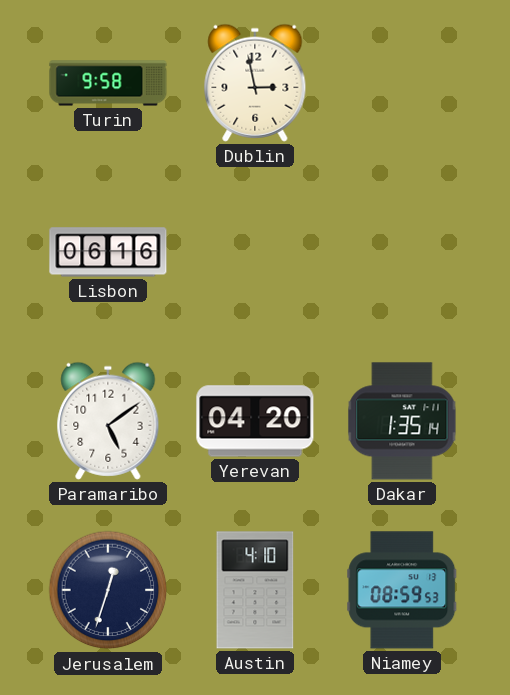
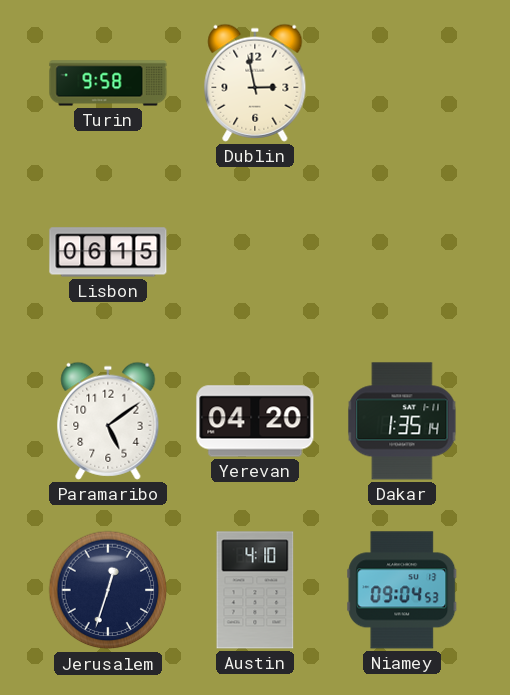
Lisbon: 06:16 -> 06:15
Niamey: 08:59 -> 09:04
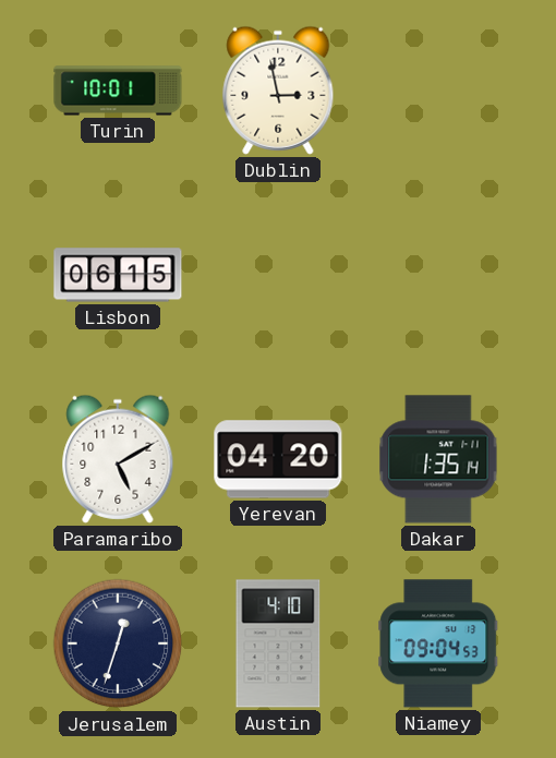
Turin: 9:58 -> 10:01
Paramaribo: 5:09 -> 5:10
